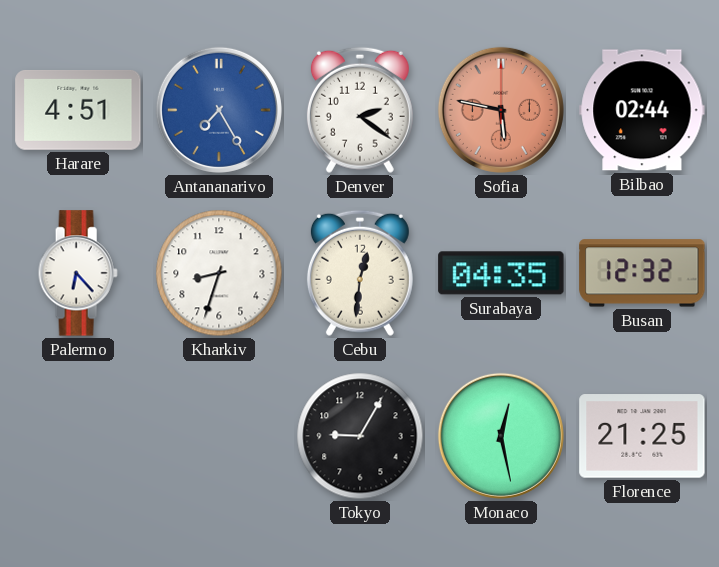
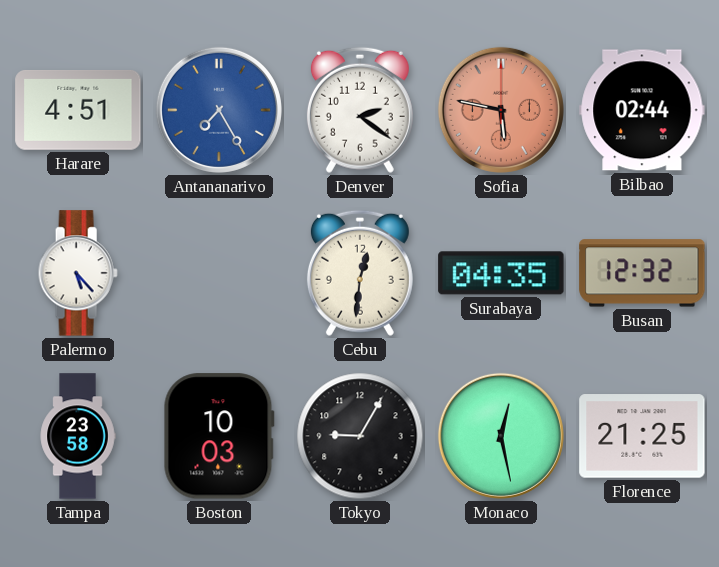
Palermo: 6:23 -> 5:23
Kharkiv: 8:33 -> none
Tampa: none -> 23:58
Boston: none -> 10:03
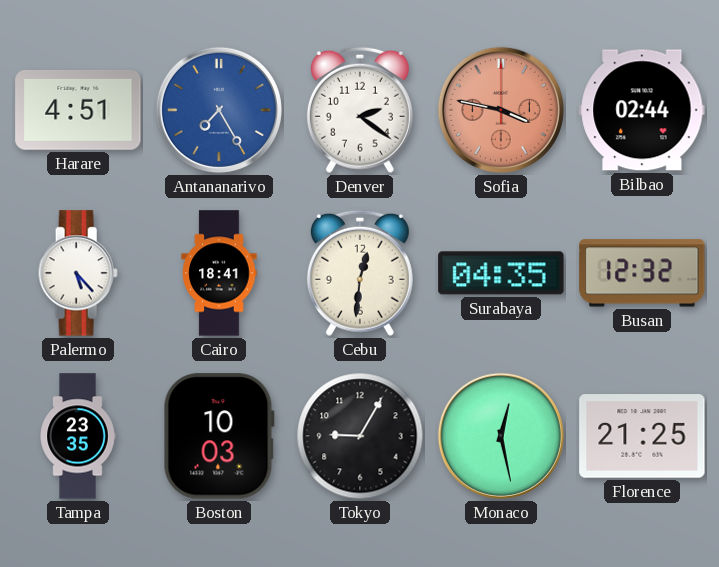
Sofia: 5:47 -> 3:47
Cairo: none -> 18:41
Tampa: 23:58 -> 23:35
